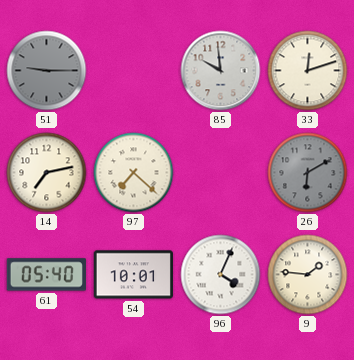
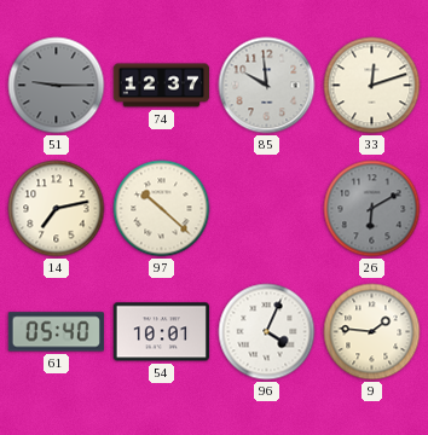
74: none -> 12:37
97: 7:22 -> 10:22
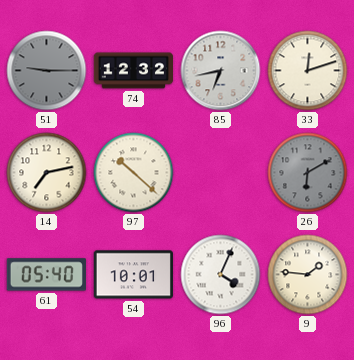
74: 12:37 -> 12:32
85: 9:59 -> 6:43
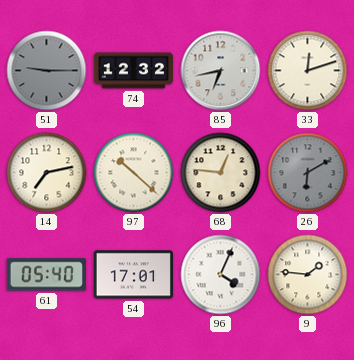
68: none -> 12:46
54: 10:01 -> 17:01
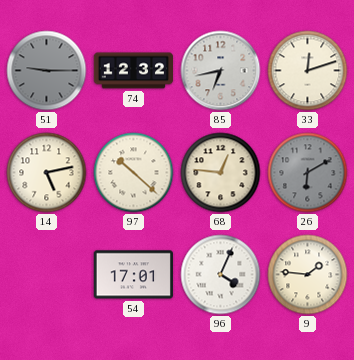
14: 7:13 -> 5:13
61: 05:40 -> none
